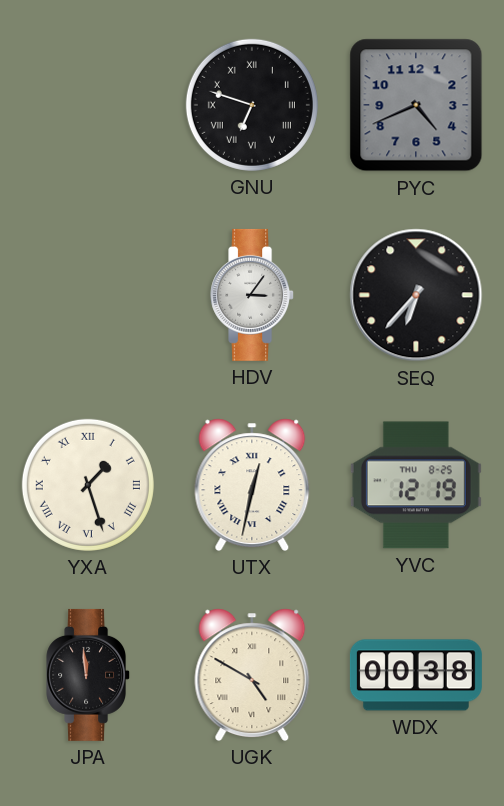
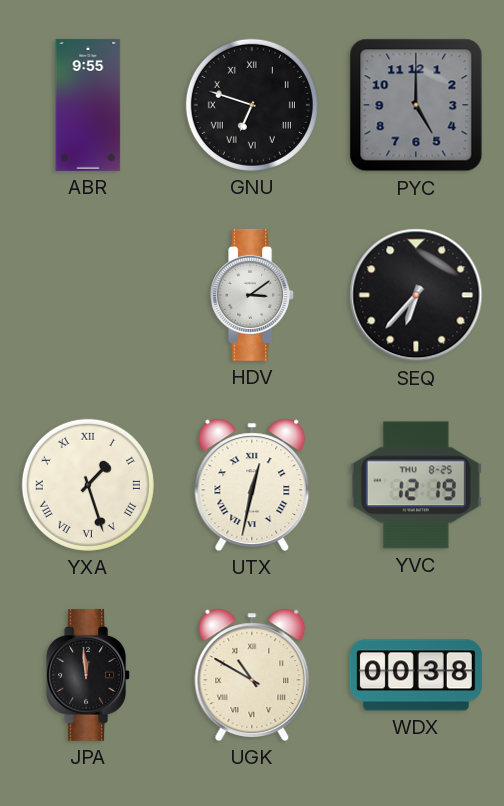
ABR: none -> 9:55
PYC: 4:41 -> 5:00
HDV: 3:06 -> 3:09
UGK: 4:50 -> 10:50
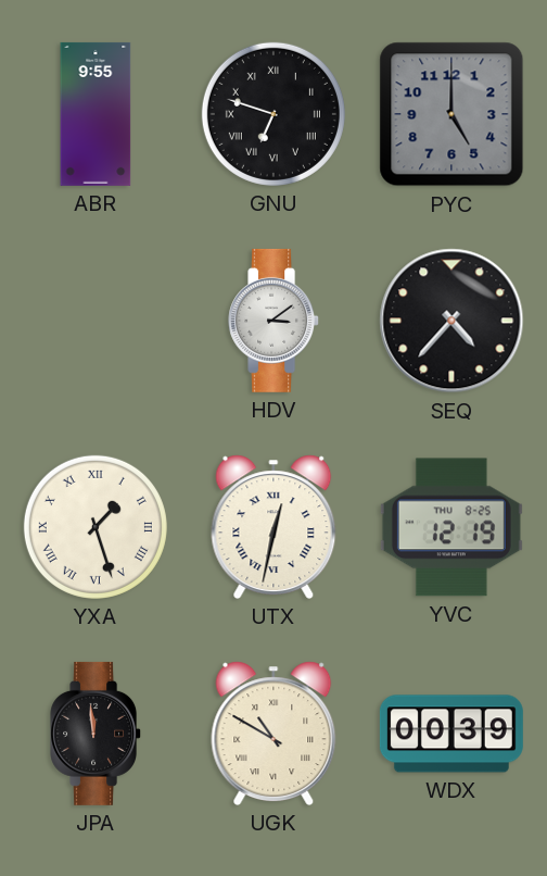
SEQ: 6:37 -> 4:37
WDX: 00:38 -> 00:39
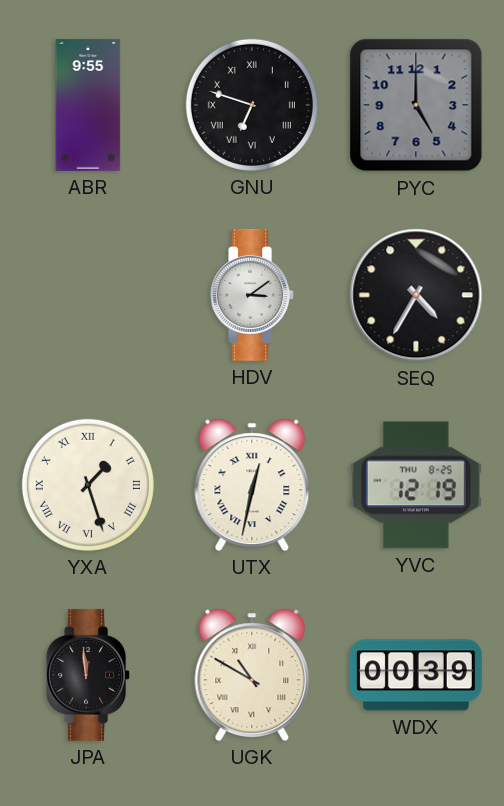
SEQ: 4:37 -> 4:35
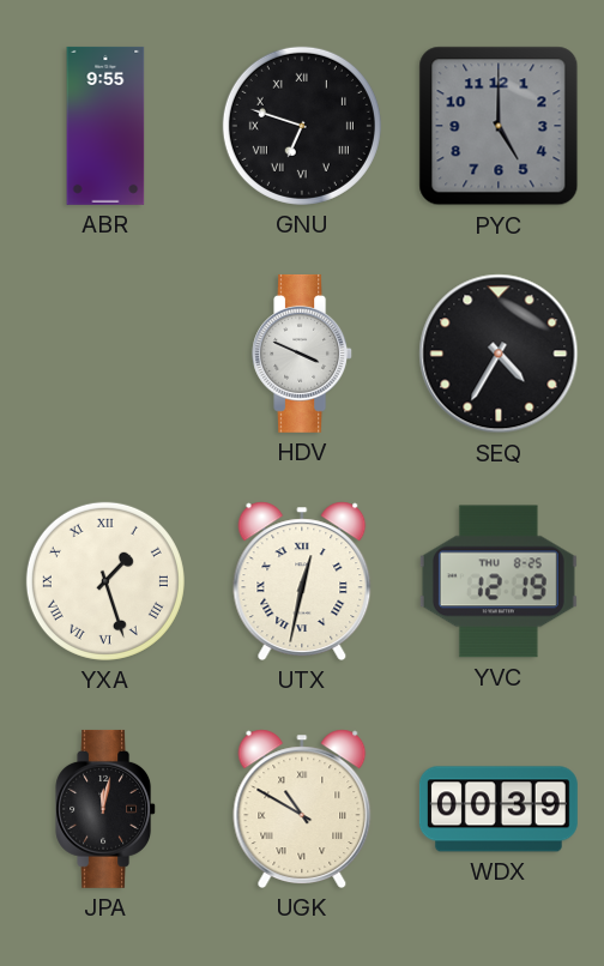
HDV: 3:09 -> 3:49
JPA: 11:59 -> 12:02
